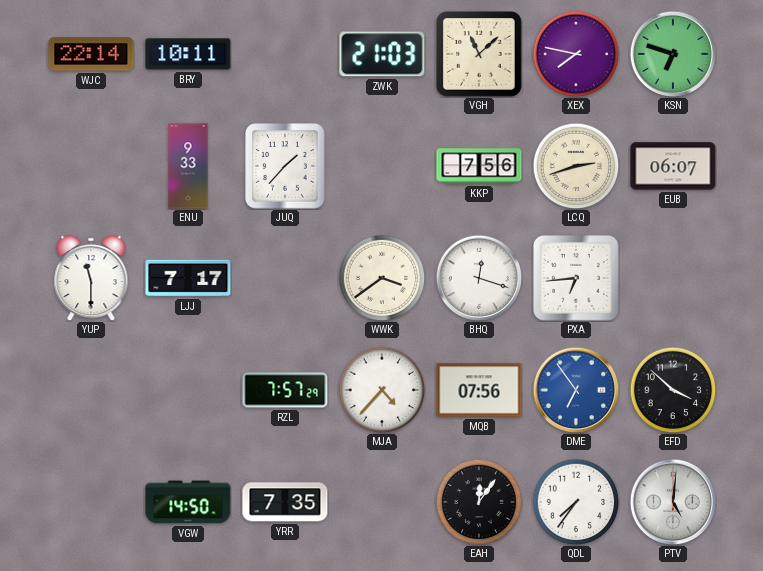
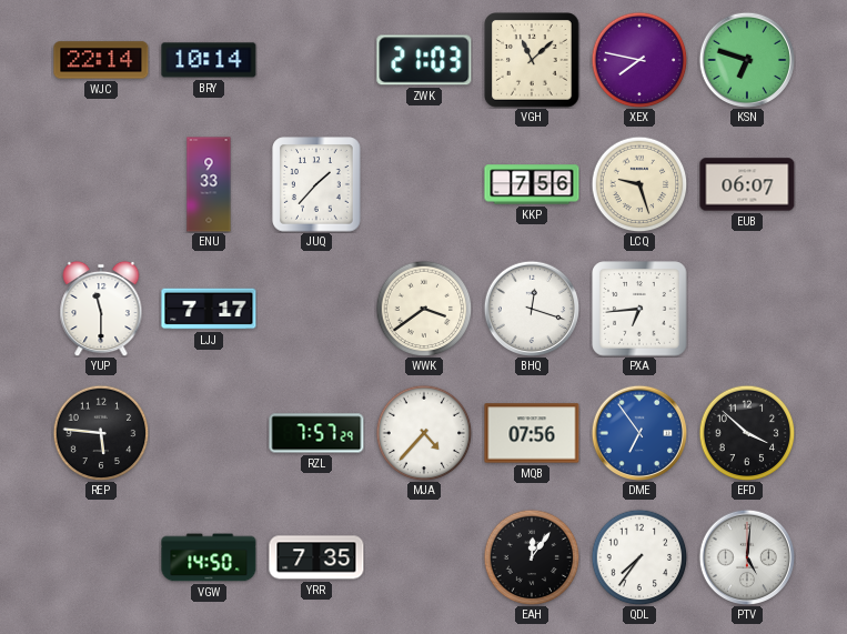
BRY: 10:11 -> 10:14
LCQ: 2:42 -> 9:27
REP: none -> 5:46
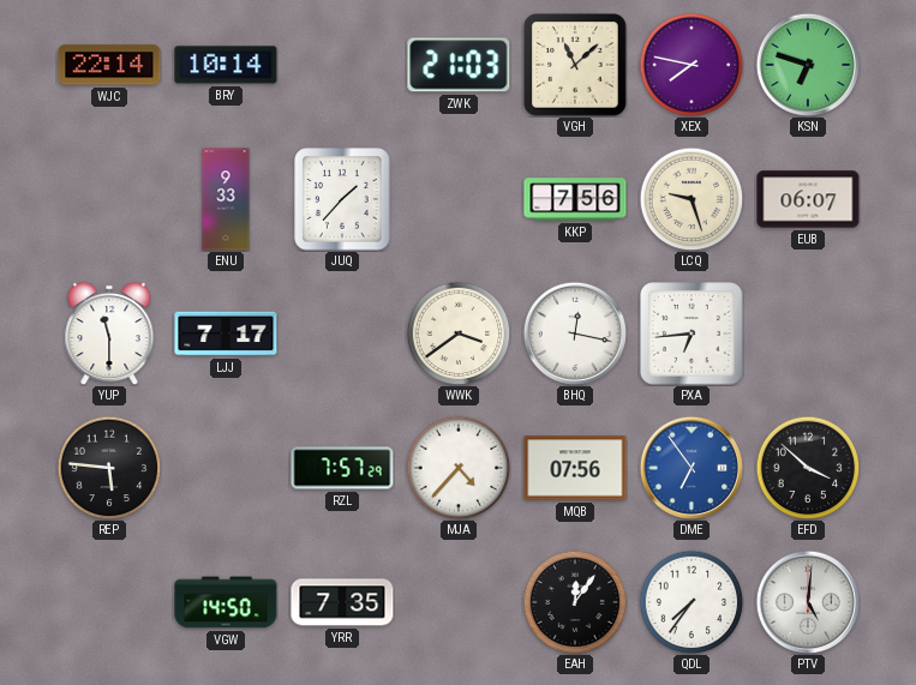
BHQ: 12:18 -> 12:17
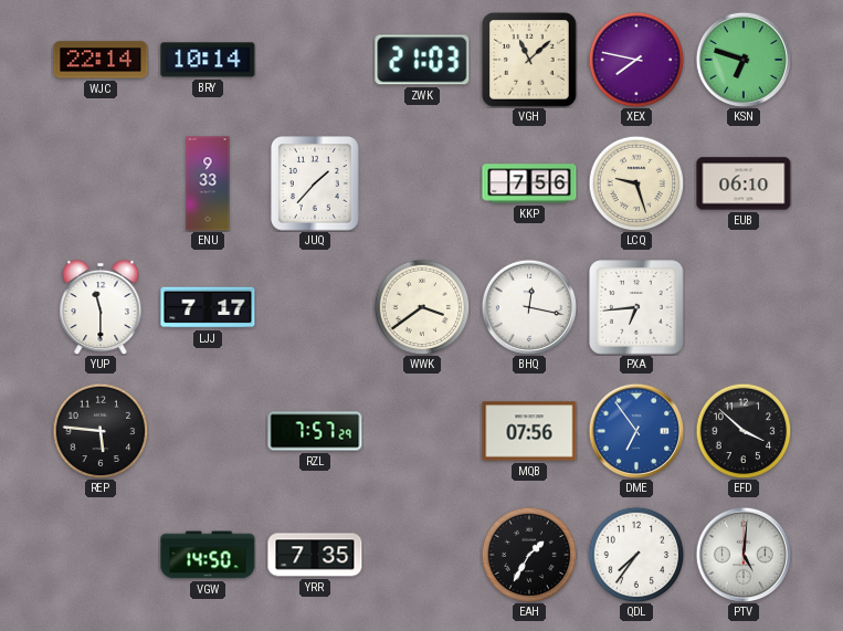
EUB: 06:07 -> 06:10
MJA: 4:37 -> none
EAH: 12:06 -> 1:35
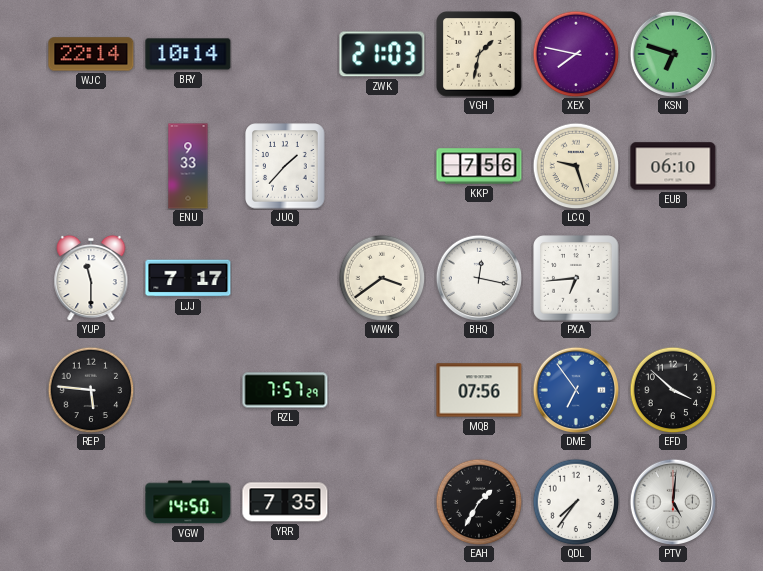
VGH: 11:08 -> 1:32
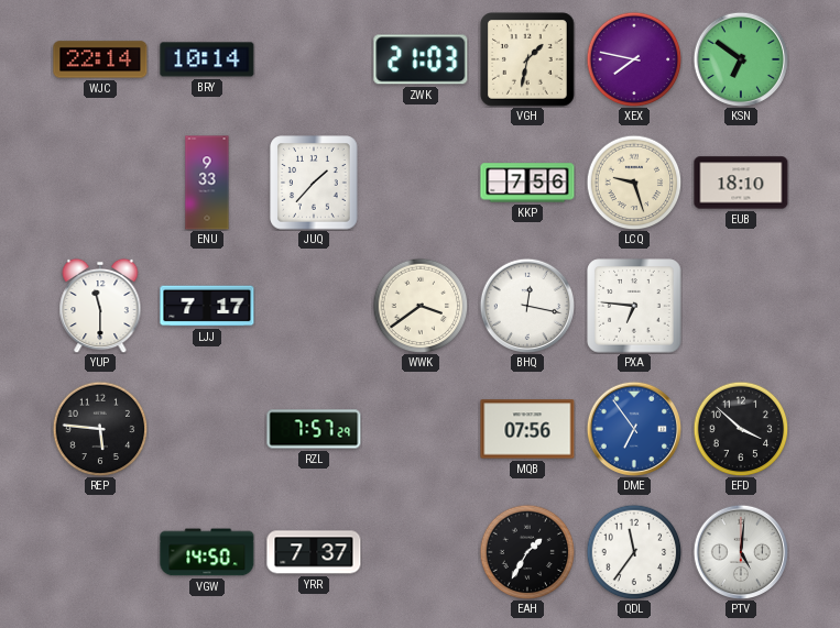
KSN: 6:48 -> 6:51
EUB: 06:10 -> 18:10
PXA: 6:44 -> 6:46
YRR: 7:35 -> 7:37
QDL: 7:36 -> 11:36
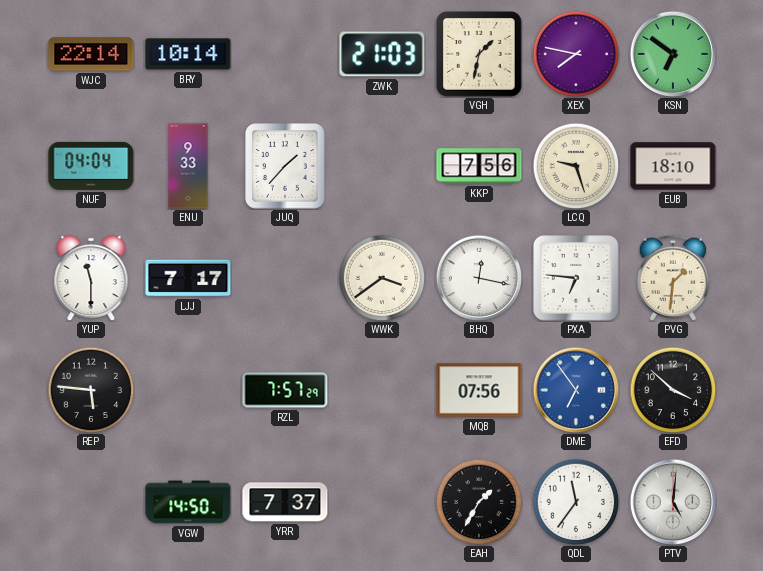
NUF: none -> 04:04
PVG: none -> 1:31
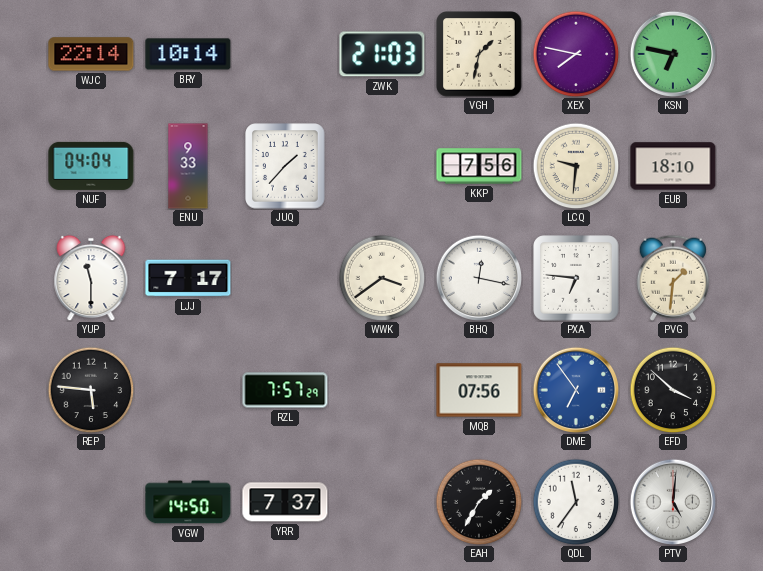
KSN: 6:51 -> 6:47
LCQ: 9:27 -> 9:31
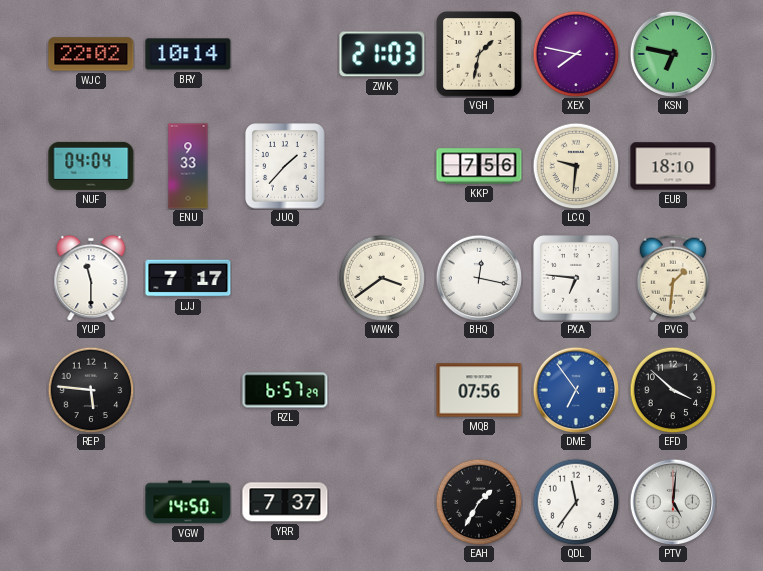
WJC: 22:14 -> 22:02
RZL: 7:57 -> 6:57
